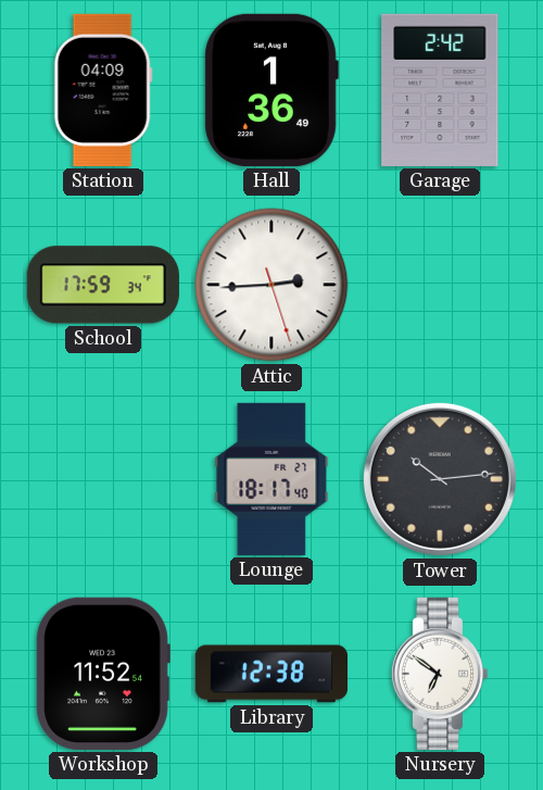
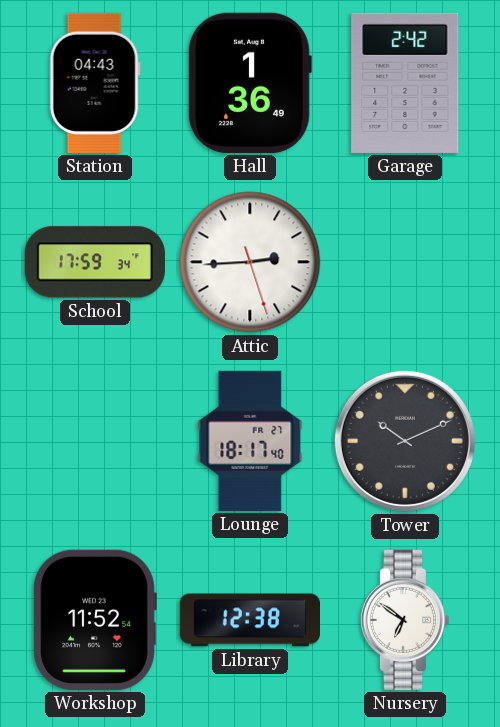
Station: 04:09 -> 04:43
Tower: 10:14 -> 10:11
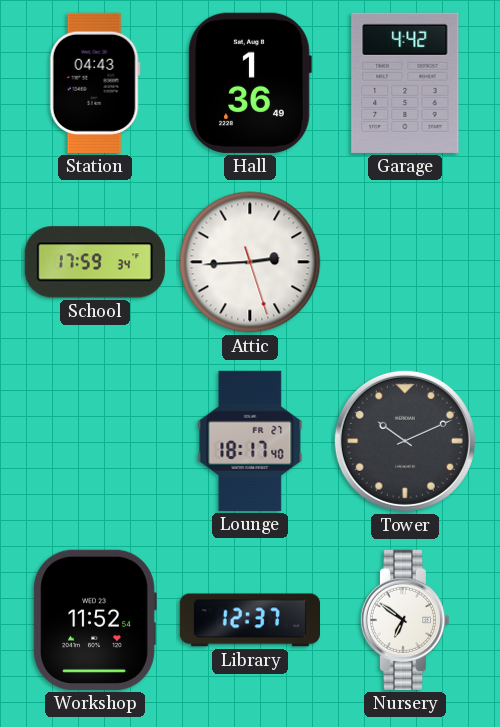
Garage: 2:42 -> 4:42
Library: 12:38 -> 12:37
